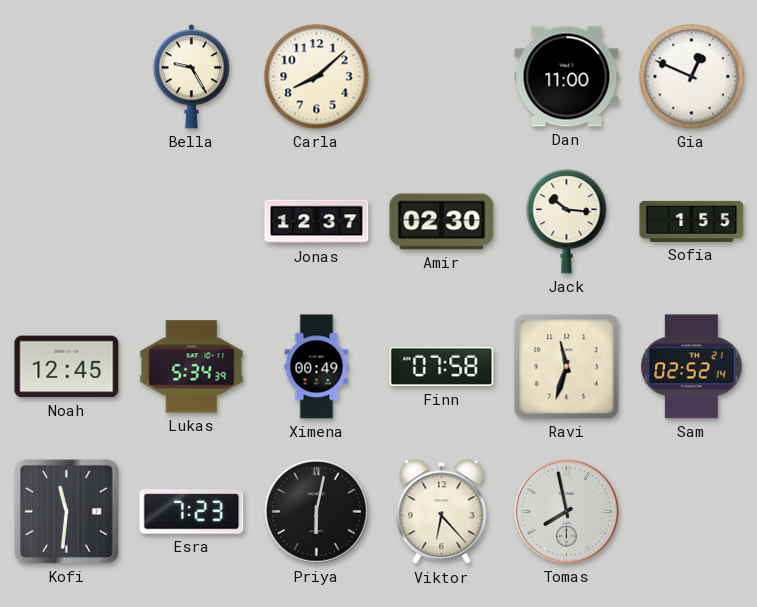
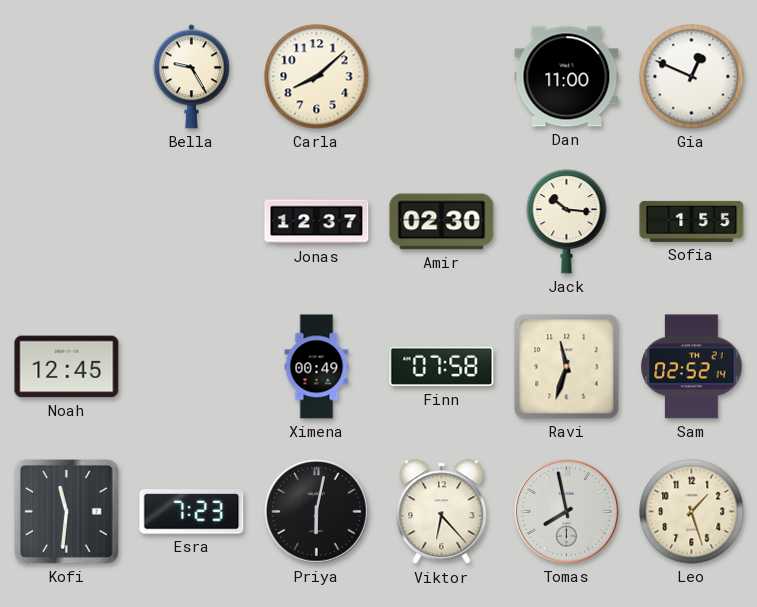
Lukas: 5:34 -> none
Leo: none -> 1:27
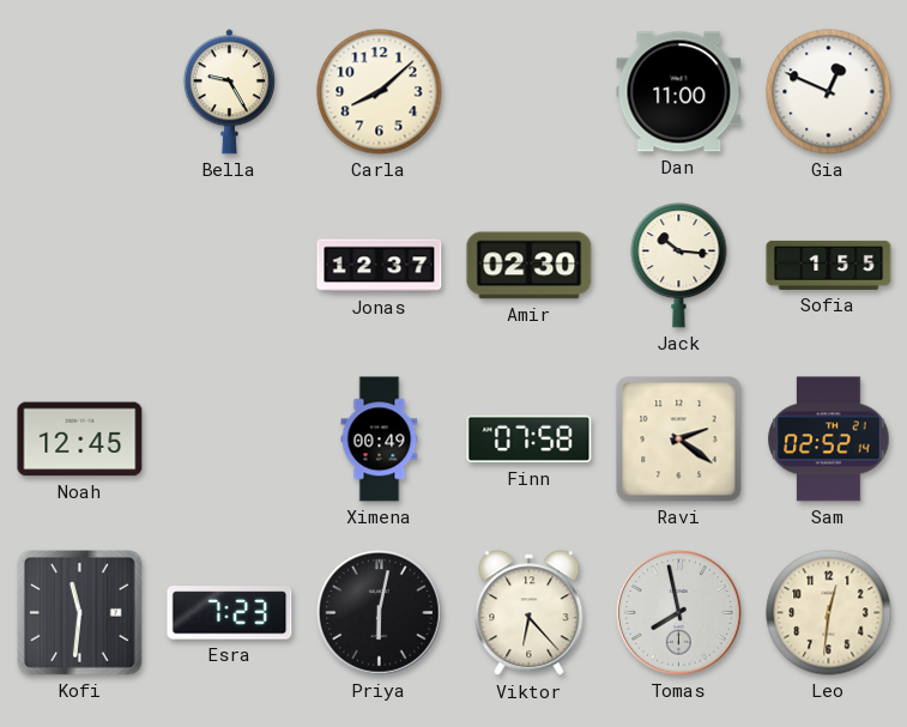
Ravi: 11:33 -> 2:21
Leo: 1:27 -> 12:31
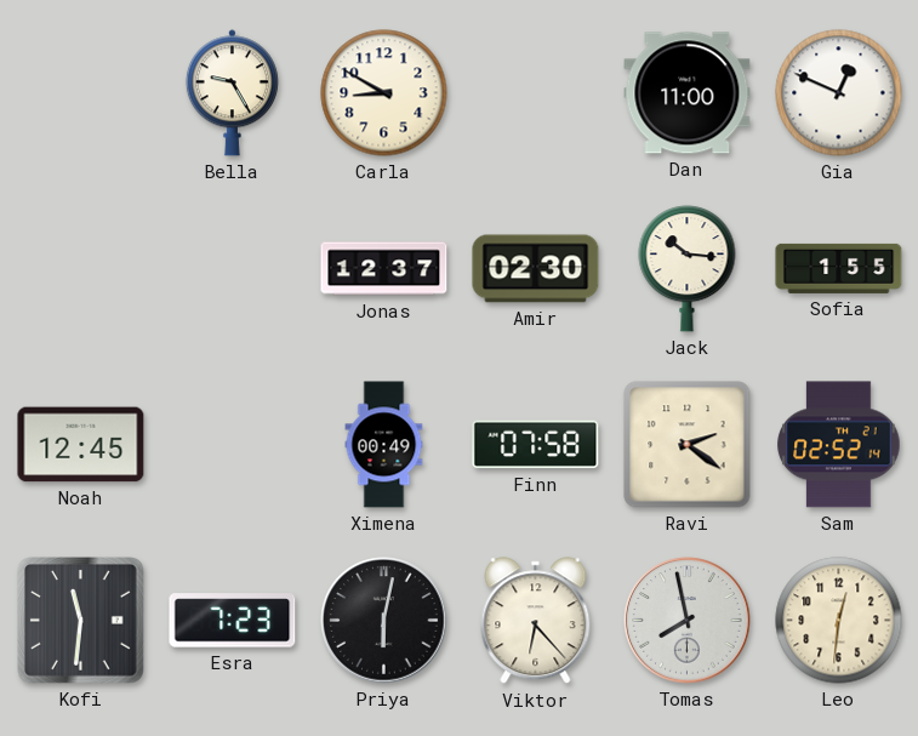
Carla: 8:08 -> 8:50
